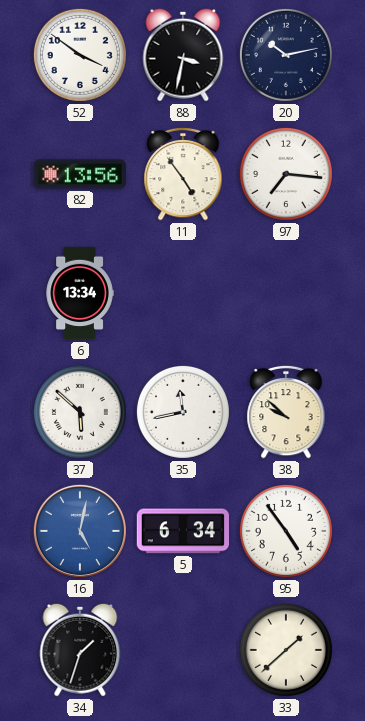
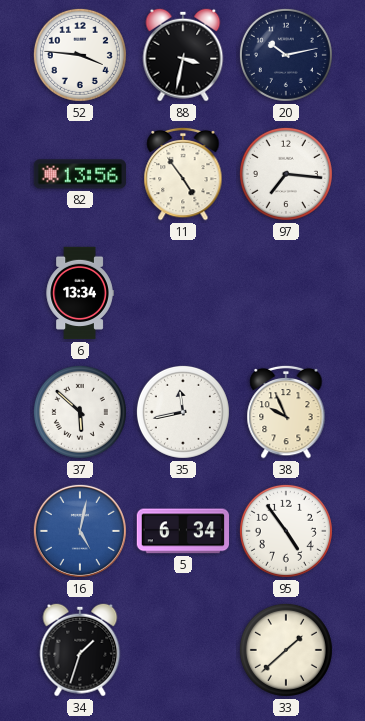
52: 3:51 -> 3:46
38: 9:52 -> 9:56
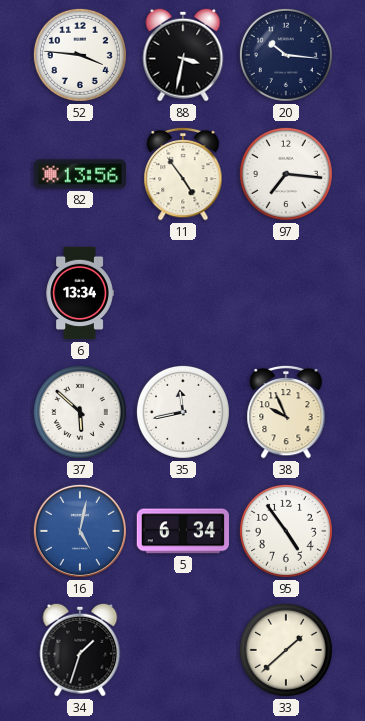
20: 10:13 -> 10:16
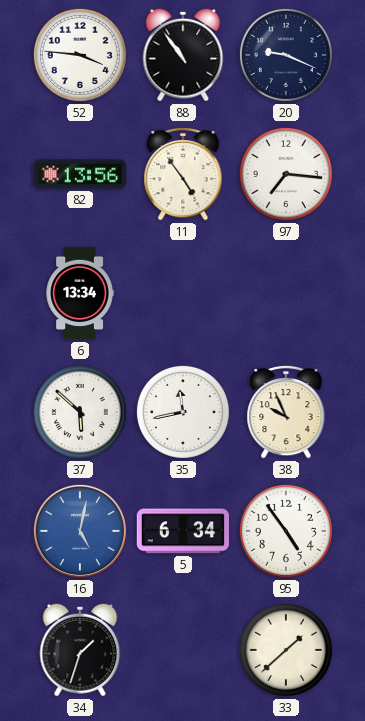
88: 3:32 -> 10:54
20: 10:16 -> 9:19
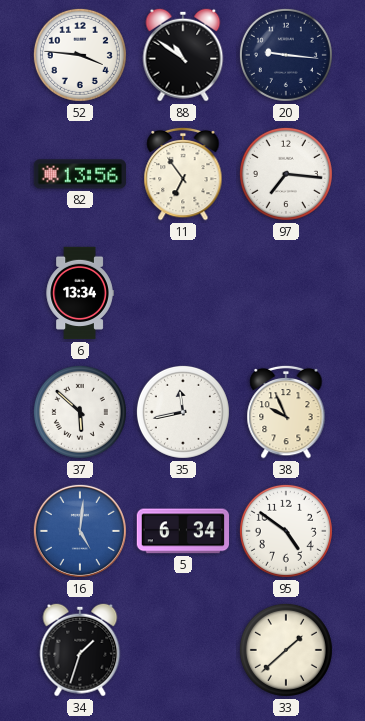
88: 10:54 -> 10:51
20: 9:19 -> 9:16
11: 4:54 -> 6:54
16: 5:02 -> 5:01
95: 4:54 -> 4:51
